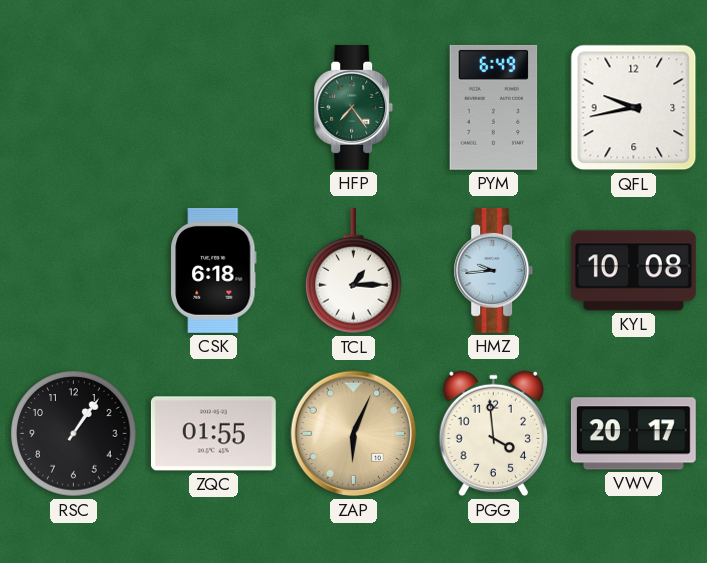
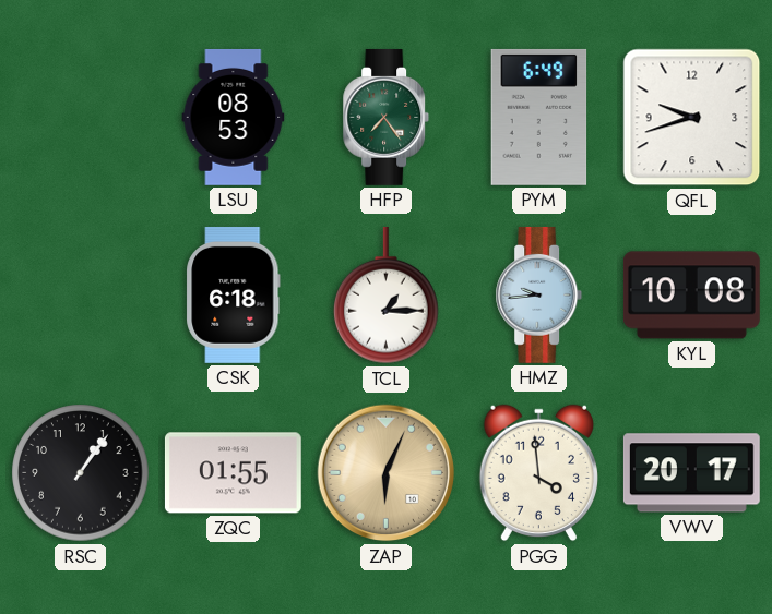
LSU: none -> 08:53
QFL: 9:43 -> 9:42
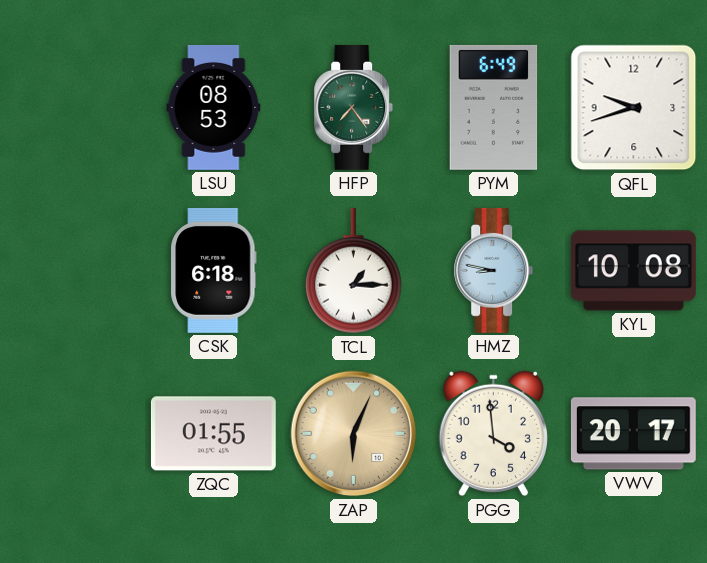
HMZ: 9:44 -> 8:47
RSC: 1:06 -> none
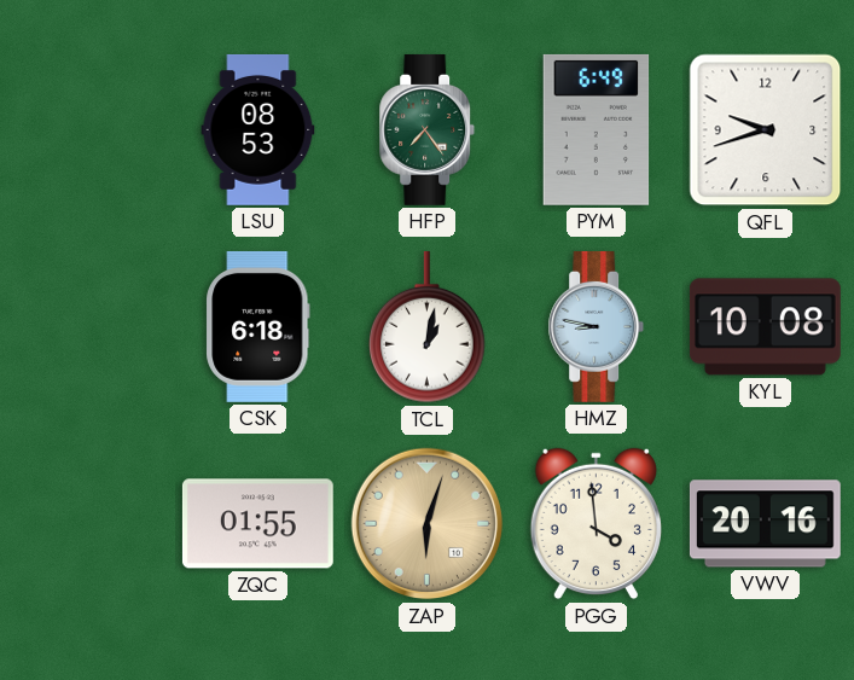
TCL: 1:15 -> 1:02
ZAP: 6:04 -> 6:03
VWV: 20:17 -> 20:16
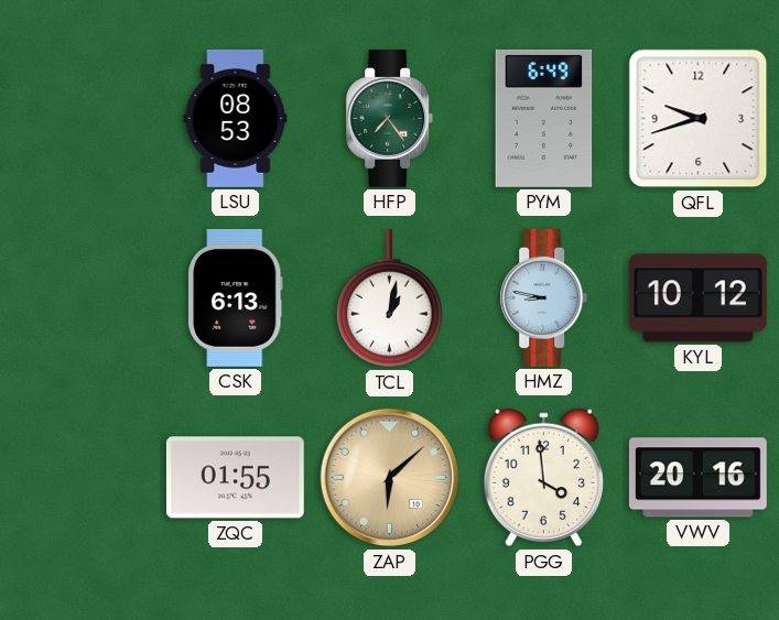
CSK: 6:18 -> 6:13
KYL: 10:08 -> 10:12
ZAP: 6:03 -> 6:08
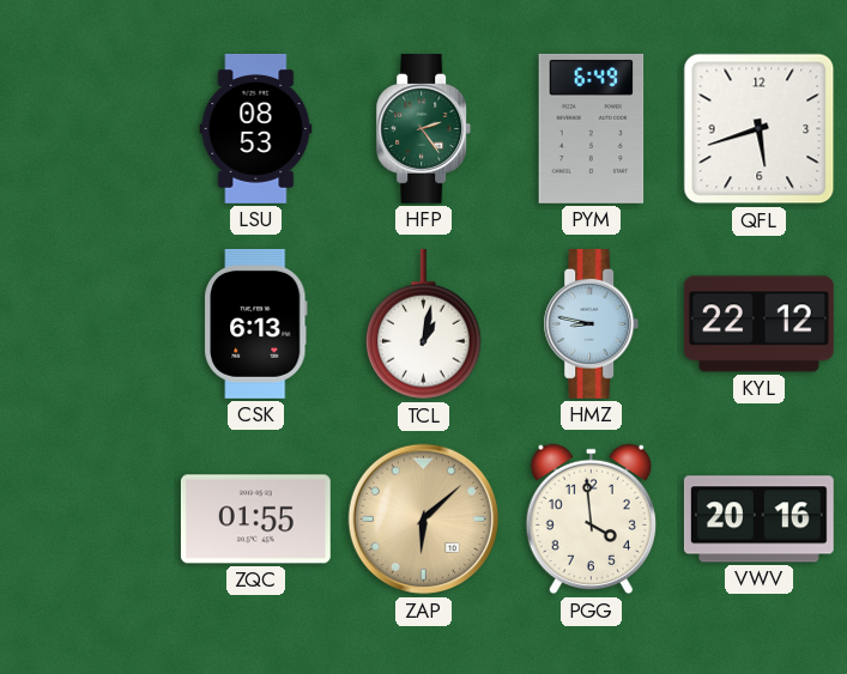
HFP: 7:24 -> 2:24
QFL: 9:42 -> 5:42
KYL: 10:12 -> 22:12
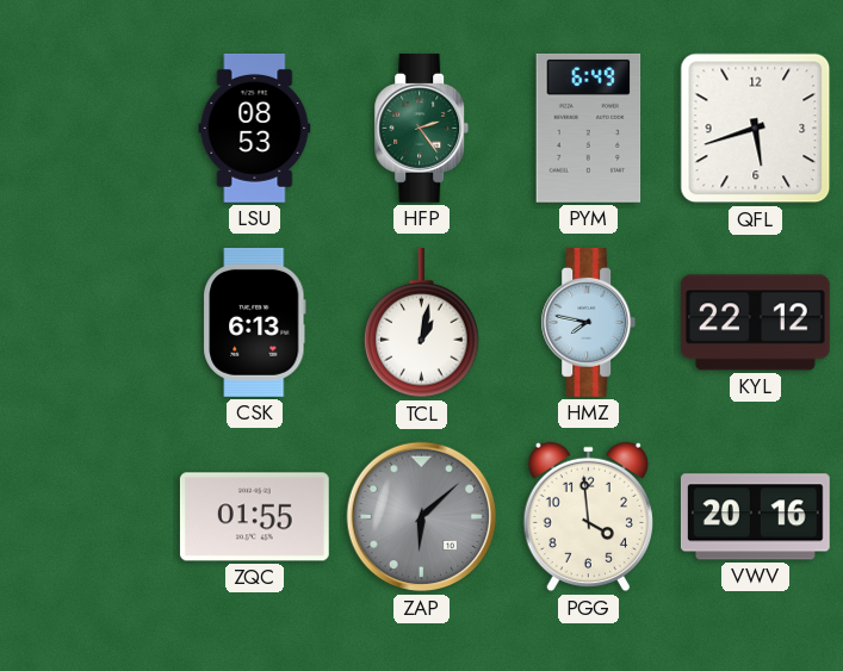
HMZ: 8:47 -> 7:47
ZAP dial: champagne -> grey
